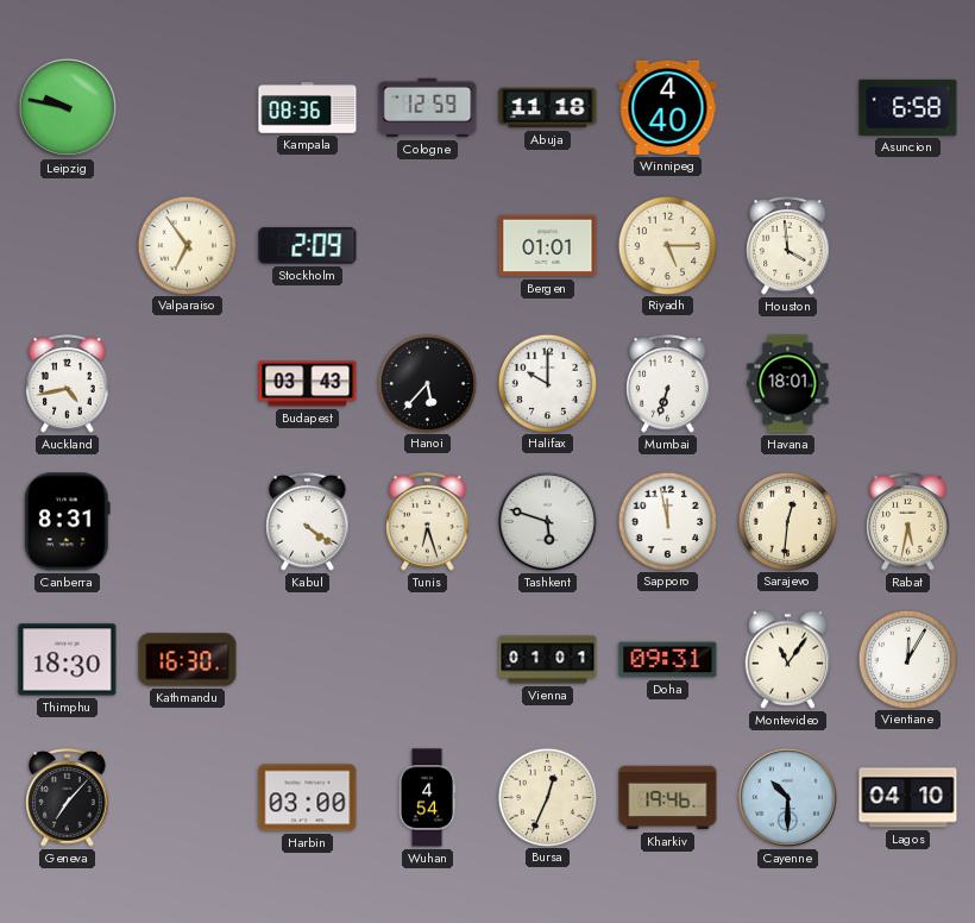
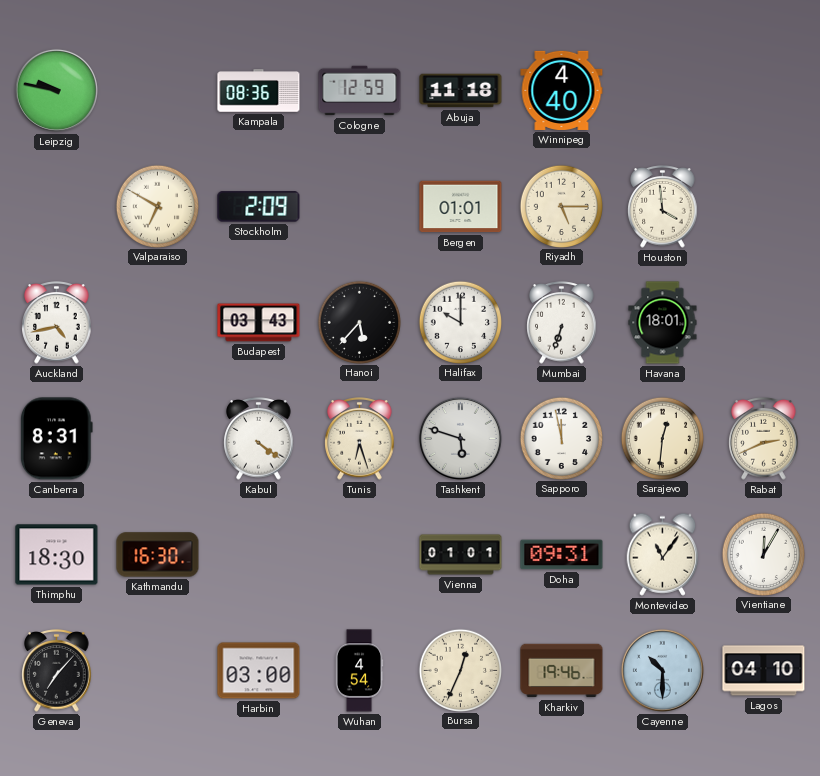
Asuncion: 6:58 -> none
Valparaiso: 6:54 -> 6:50
Rabat: 5:32 -> 2:41
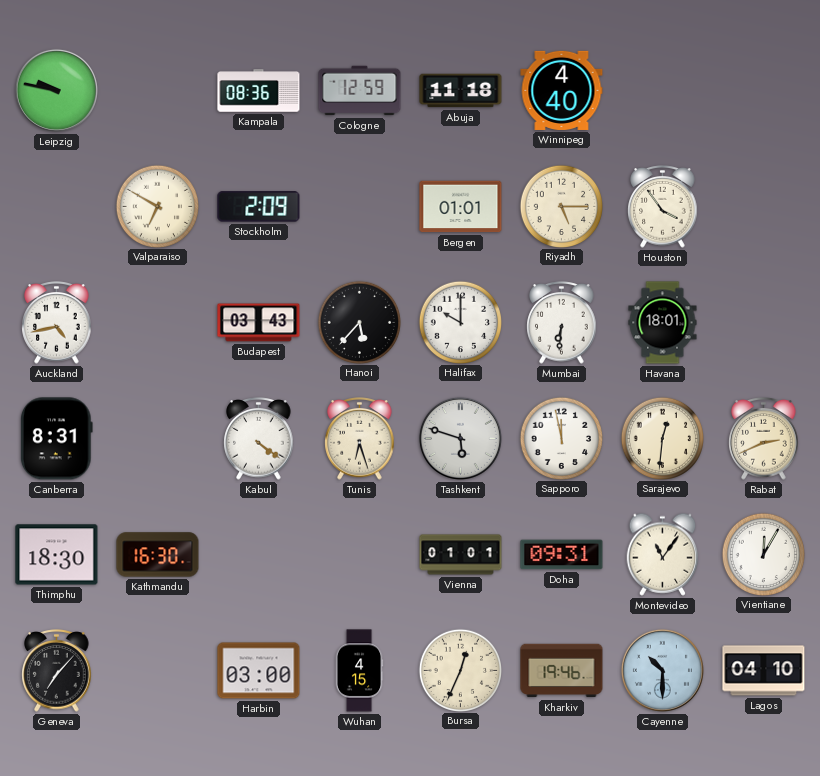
Houston: 3:59 -> 3:54
Mumbai: 6:33 -> 6:31
Wuhan: 4:54 -> 4:15
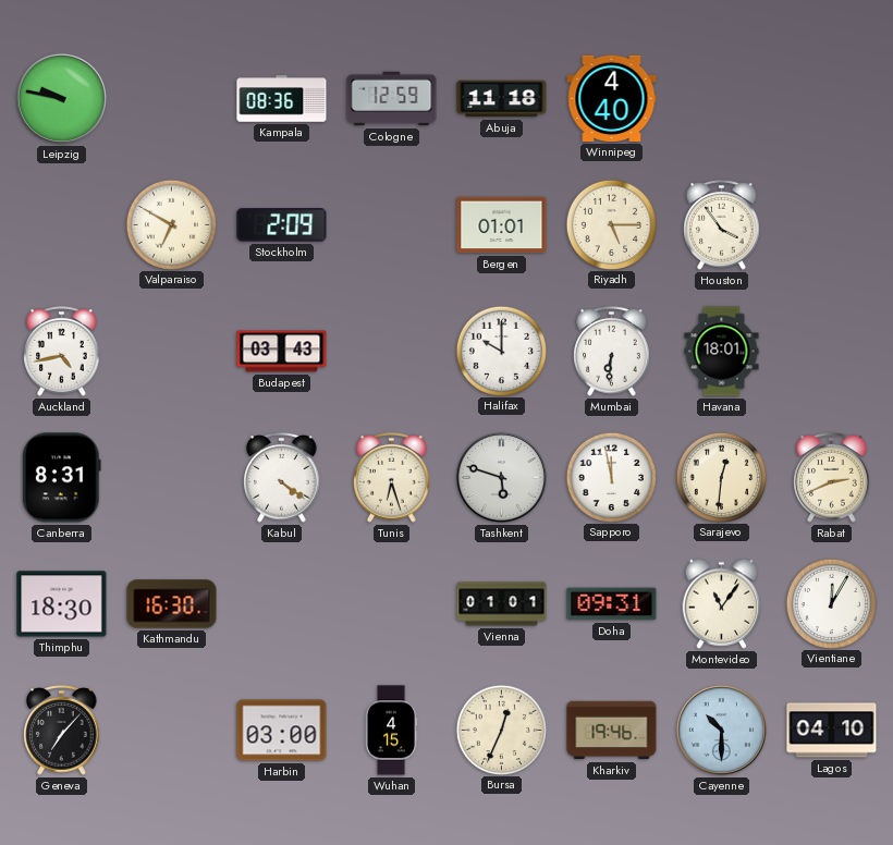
Hanoi: 5:37 -> none
